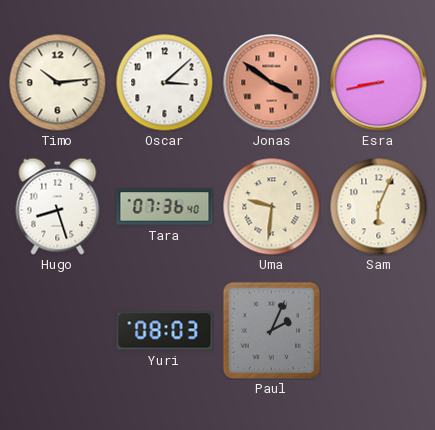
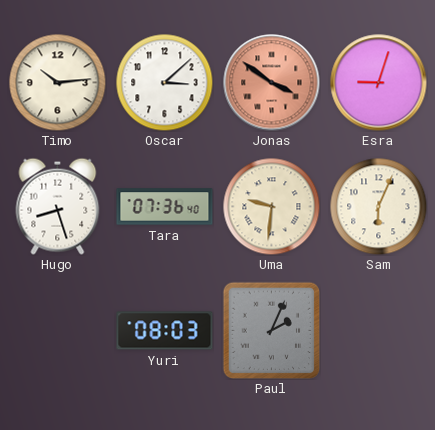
Esra: 8:43 -> 9:03
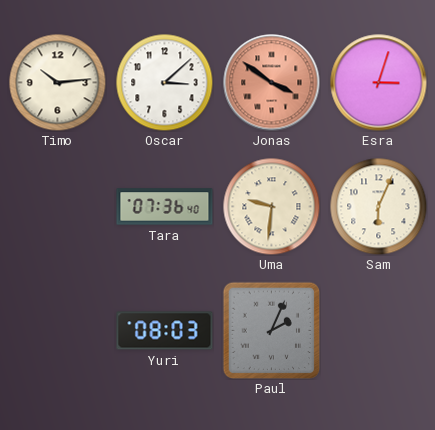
Esra: 9:03 -> 3:03
Hugo: 8:27 -> none
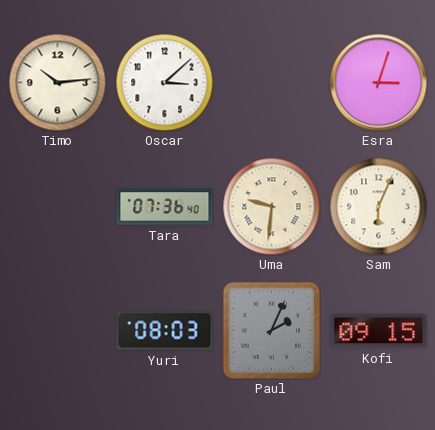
Jonas: 3:51 -> none
Kofi: none -> 09:15
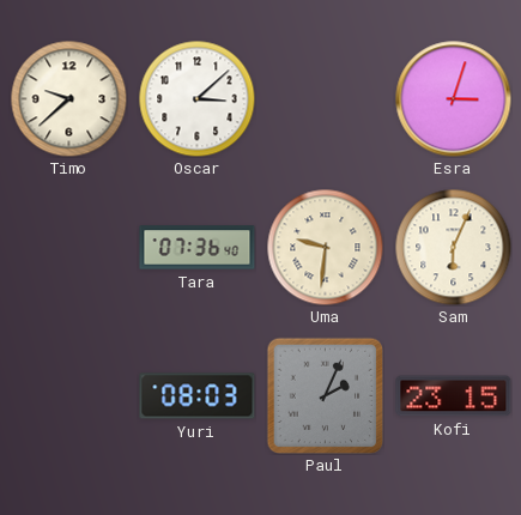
Timo: 10:14 -> 9:38
Kofi: 09:15 -> 23:15
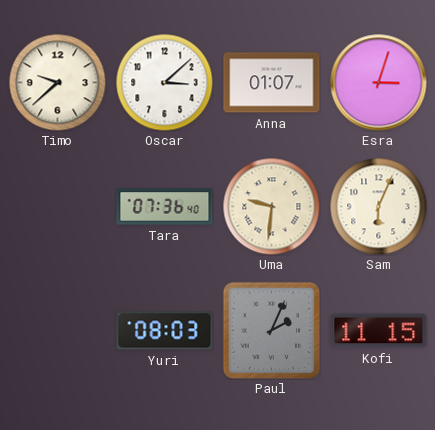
Anna: none -> 01:07
Kofi: 23:15 -> 11:15
